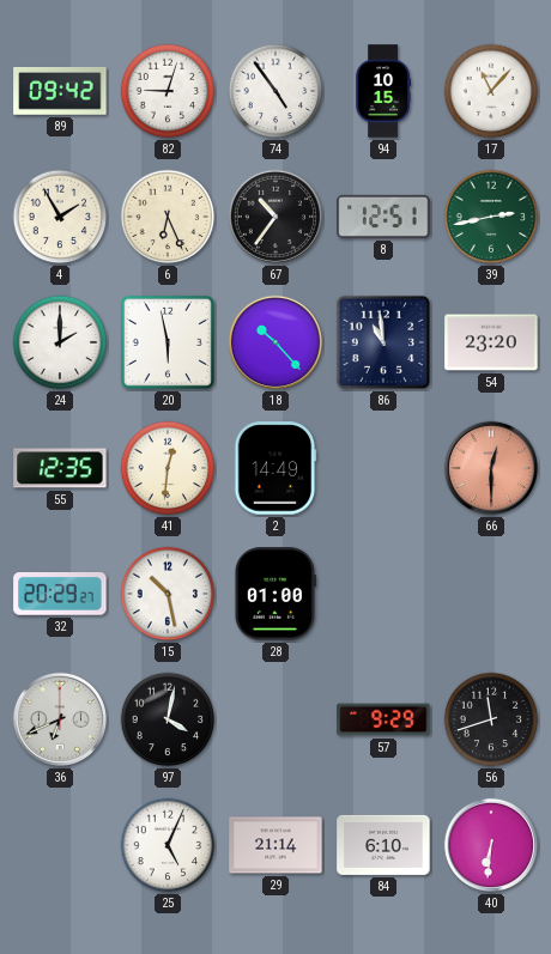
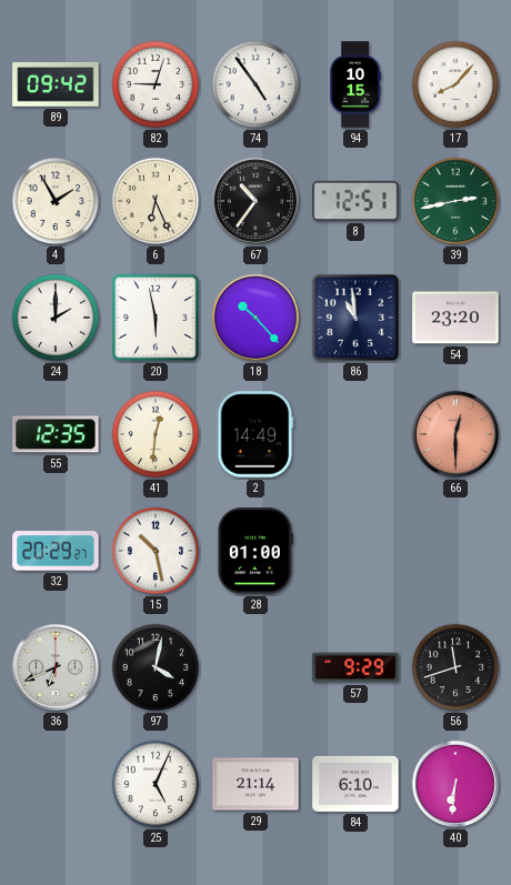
17: 11:07 -> 8:07
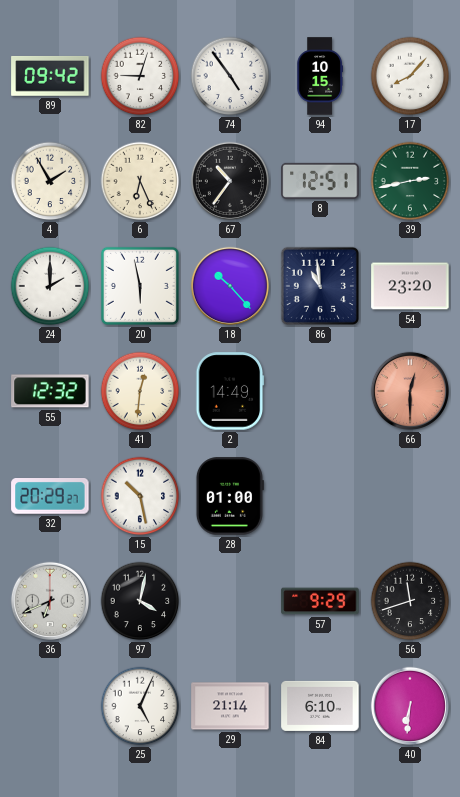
55: 12:35 -> 12:32
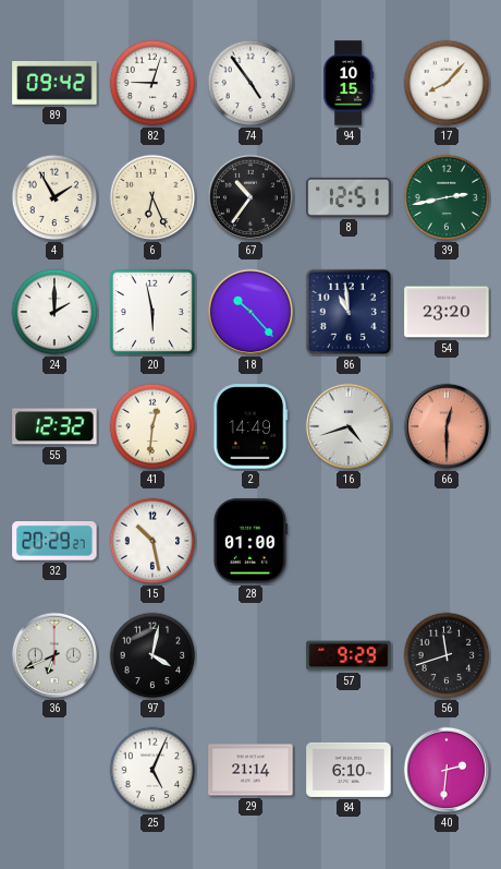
16: none -> 4:42
40: 6:31 -> 2:31
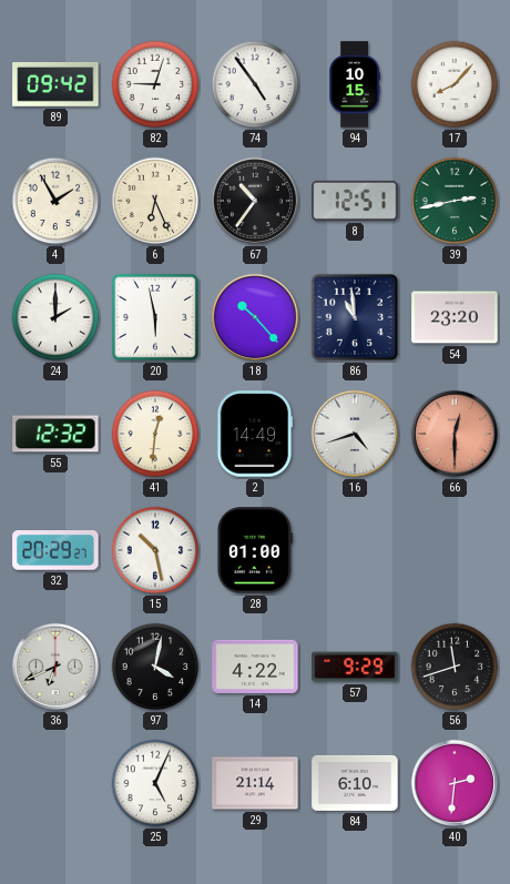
14: none -> 4:22
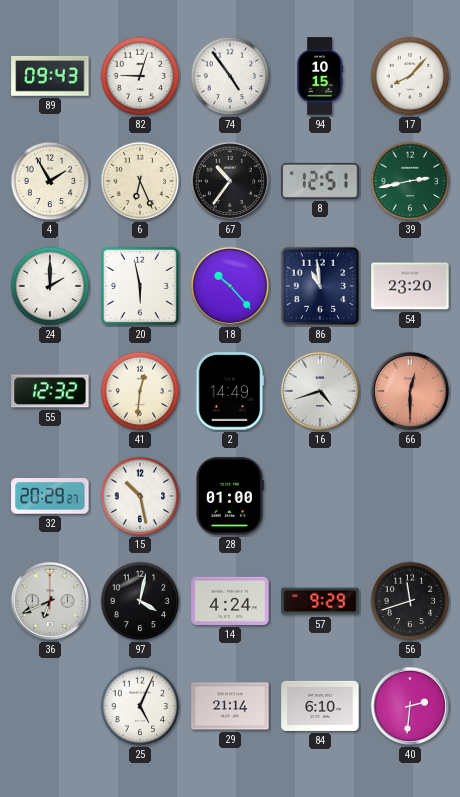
89: 09:42 -> 09:43
14: 4:22 -> 4:24
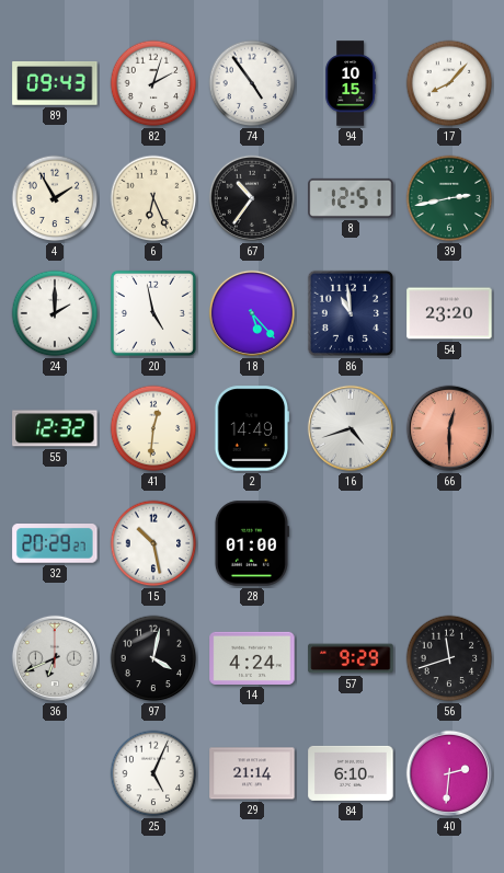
82: 9:03 -> 2:03
20: 5:58 -> 4:58
18: 10:23 -> 5:23
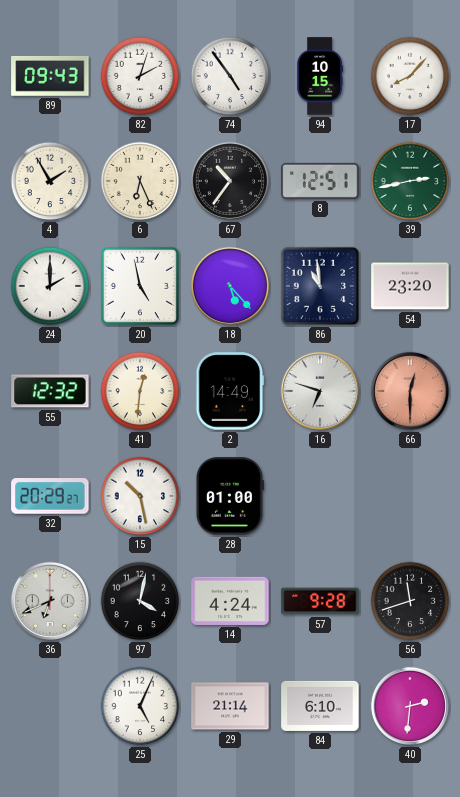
16: 4:42 -> 6:48
57: 9:29 -> 9:28
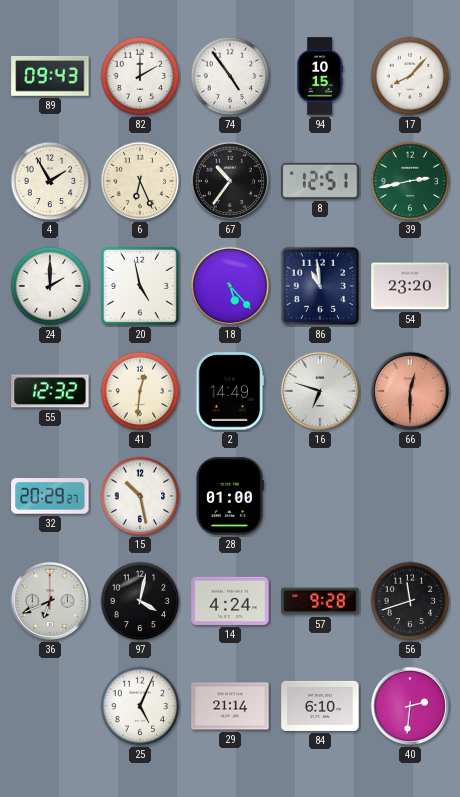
82: 2:03 -> 2:00
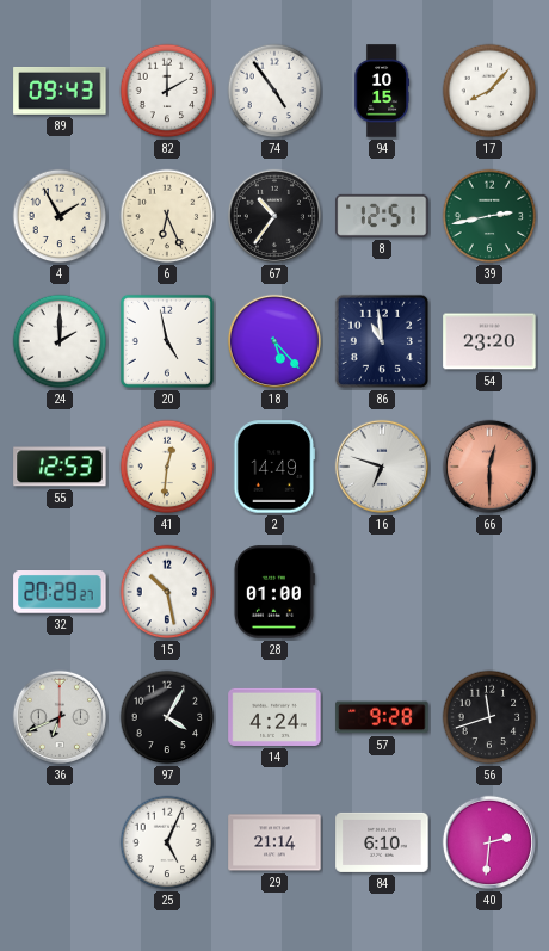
55: 12:32 -> 12:53
97: 4:02 -> 4:05
